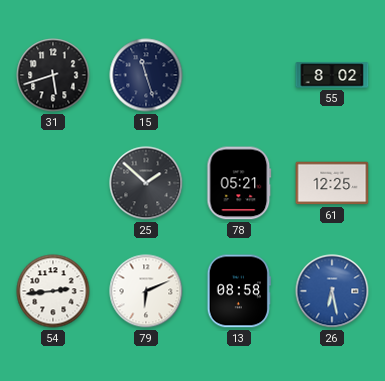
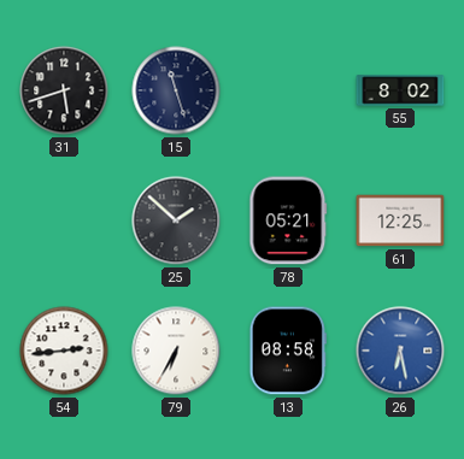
79: 6:11 -> 6:35
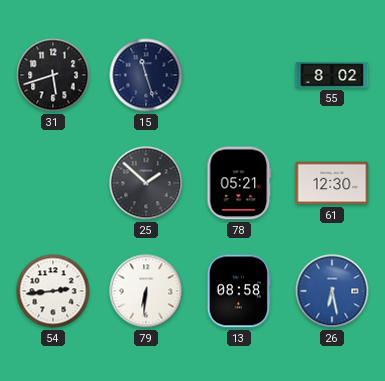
61: 12:25 -> 12:30
79: 6:35 -> 6:31
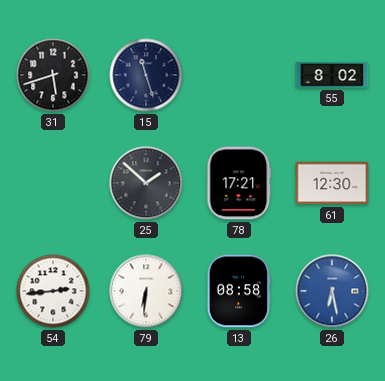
78: 05:21 -> 17:21
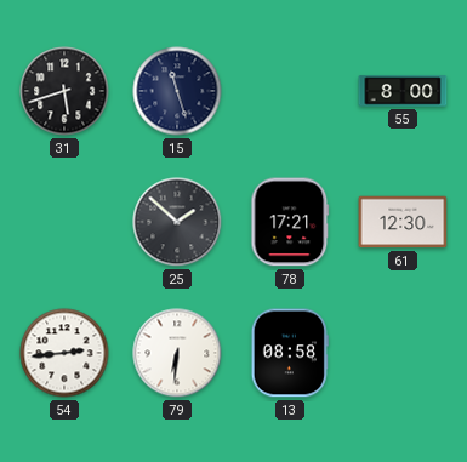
55: 8:02 -> 8:00
26: 6:28 -> none
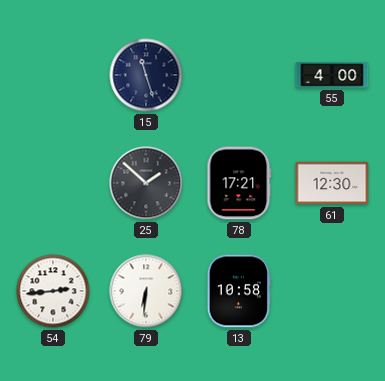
31: 5:42 -> none
55: 8:00 -> 4:00
13: 08:58 -> 10:58
